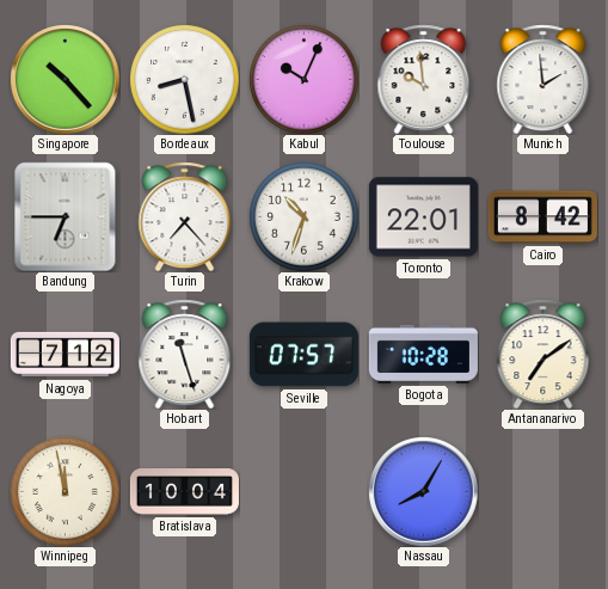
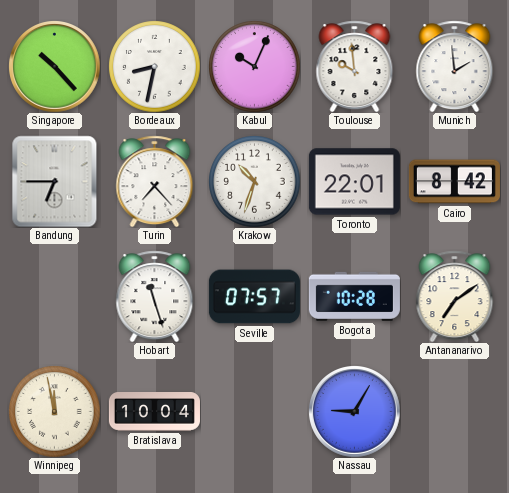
Bordeaux: 8:28 -> 8:32
Nagoya: 7:12 -> none
Nassau: 8:05 -> 9:05
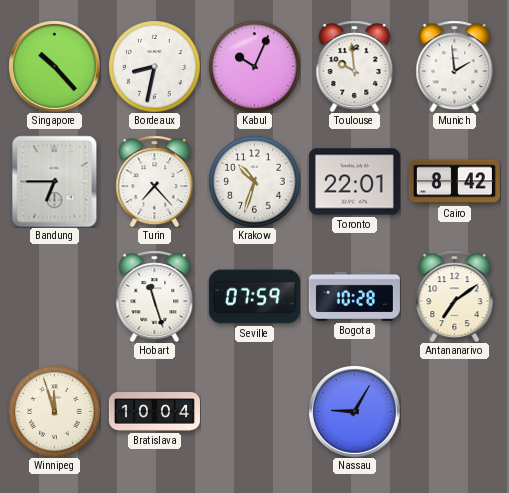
Seville: 07:57 -> 07:59
Winnipeg: 11:58 -> 11:57
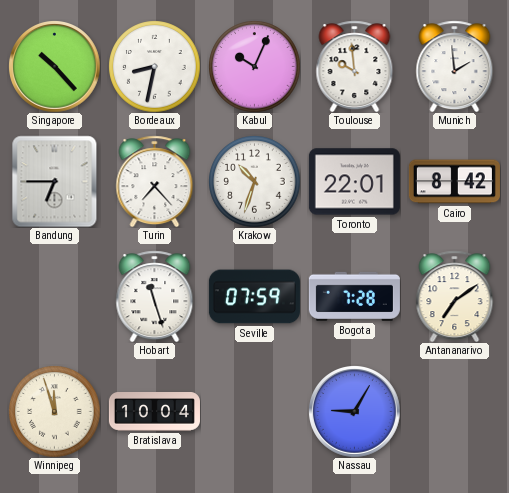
Bogota: 10:28 -> 7:28
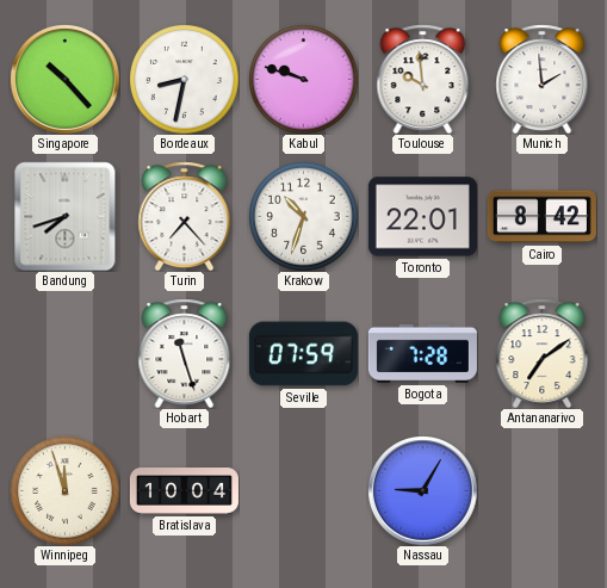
Kabul: 10:04 -> 9:48
Bandung: 6:45 -> 7:42
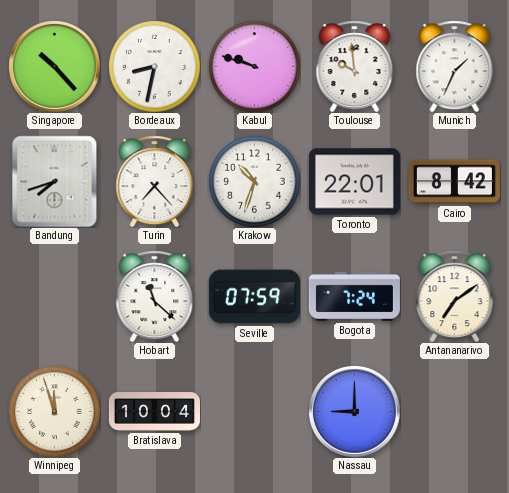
Munich: 1:59 -> 1:34
Hobart: 11:27 -> 11:22
Bogota: 7:28 -> 7:24
Nassau: 9:05 -> 9:00
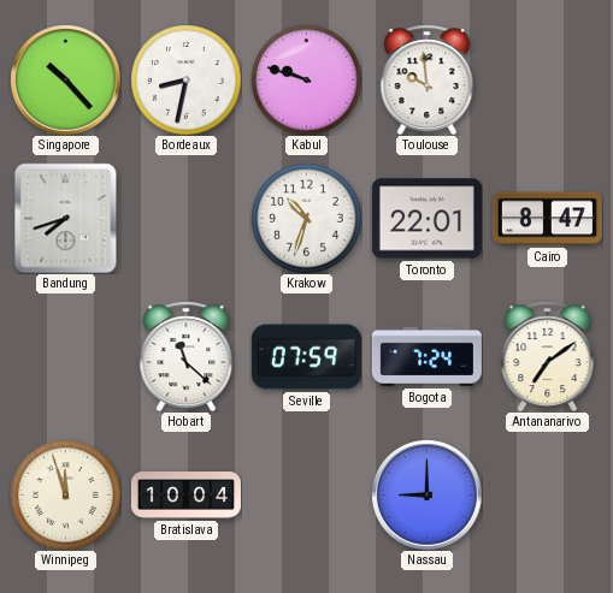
Munich: 1:34 -> none
Turin: 7:23 -> none
Cairo: 8:42 -> 8:47
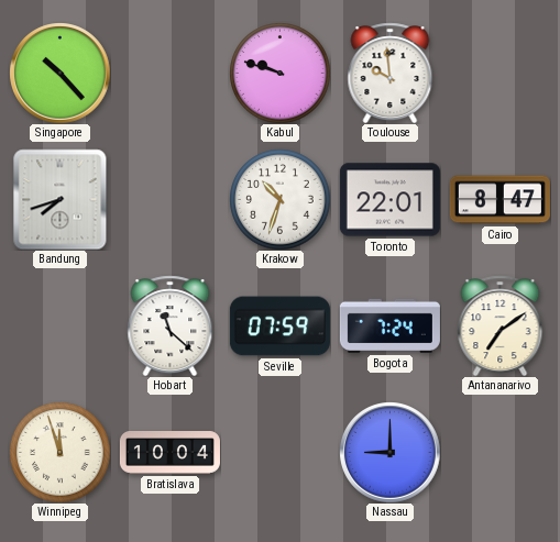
Bordeaux: 8:32 -> none
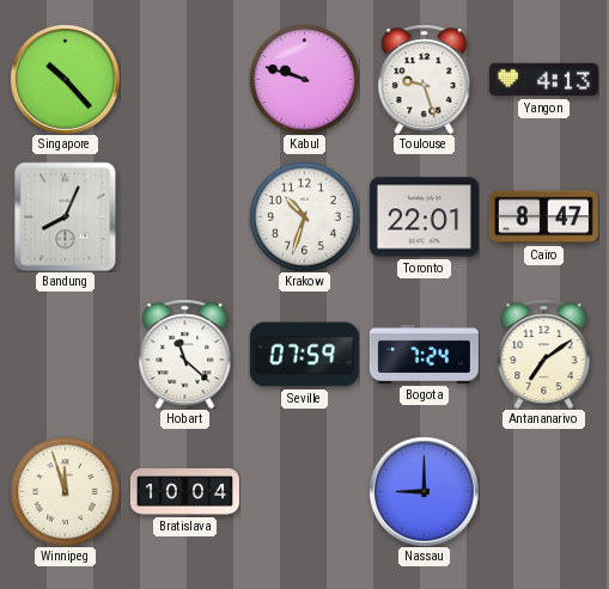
Toulouse: 9:59 -> 9:27
Yangon: none -> 4:13
Bandung: 7:42 -> 8:04
